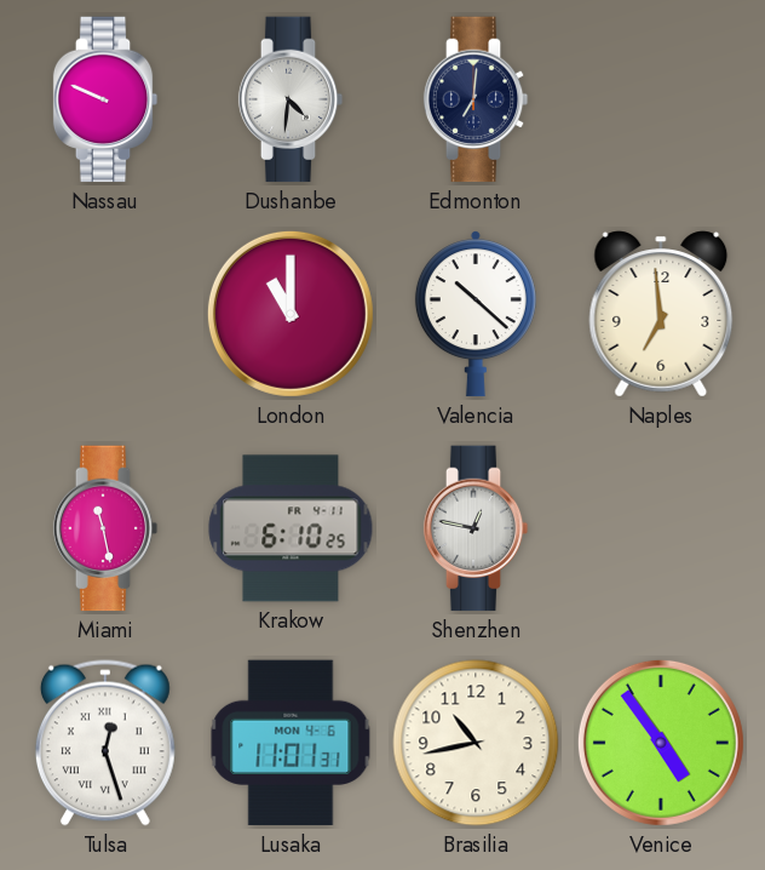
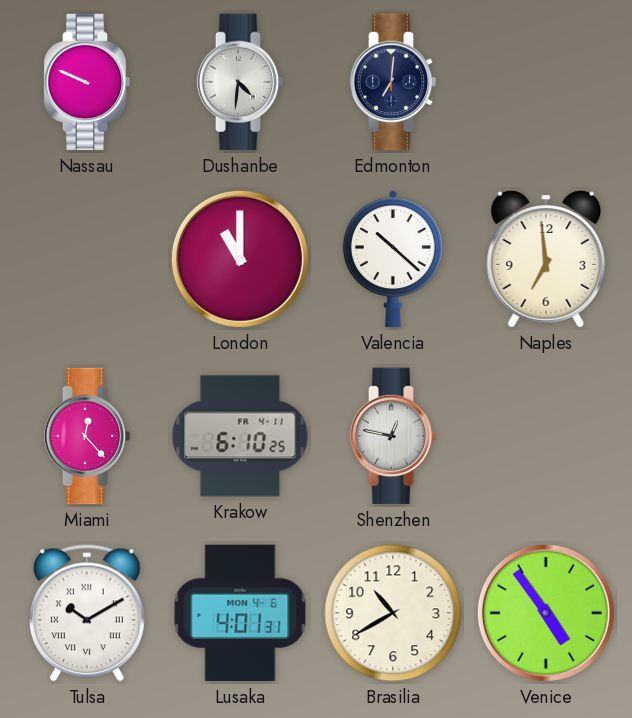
Miami: 11:28 -> 12:23
Tulsa: 12:27 -> 10:10
Lusaka: 11:01 -> 4:01
Brasilia: 10:43 -> 10:40
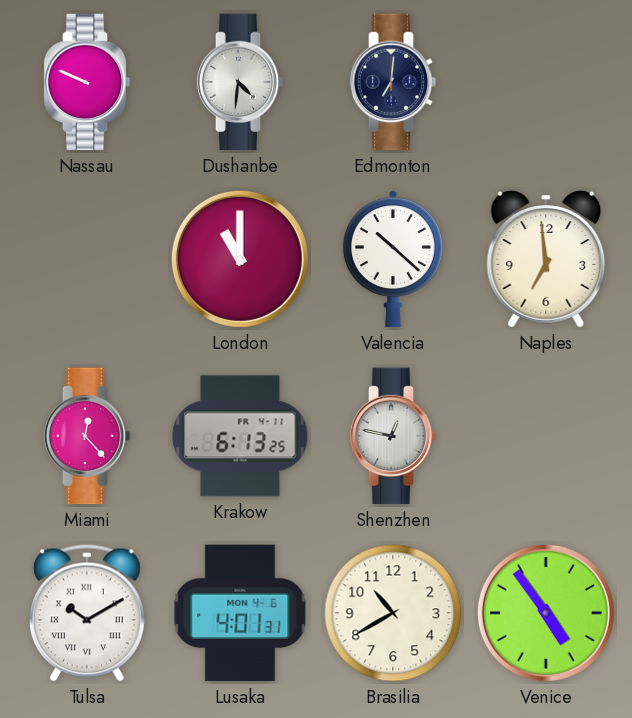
Krakow: 6:10 -> 6:13
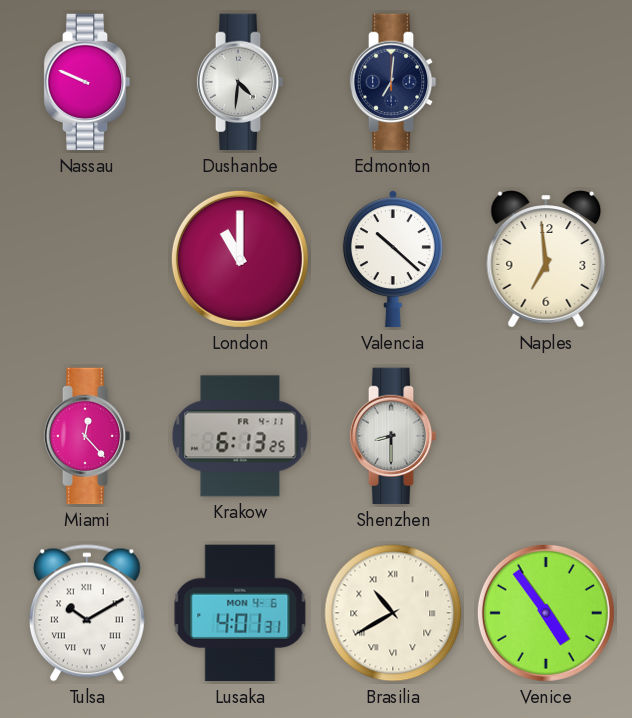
Shenzhen: 12:47 -> 8:30
Brasilia numerals: Arabic -> Roman
